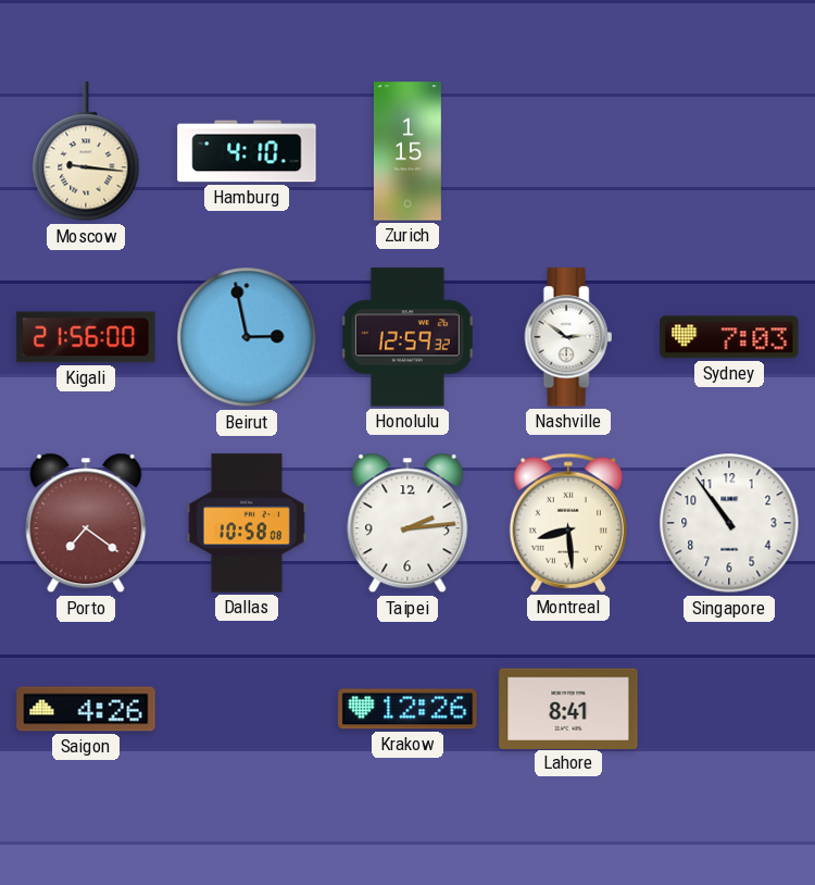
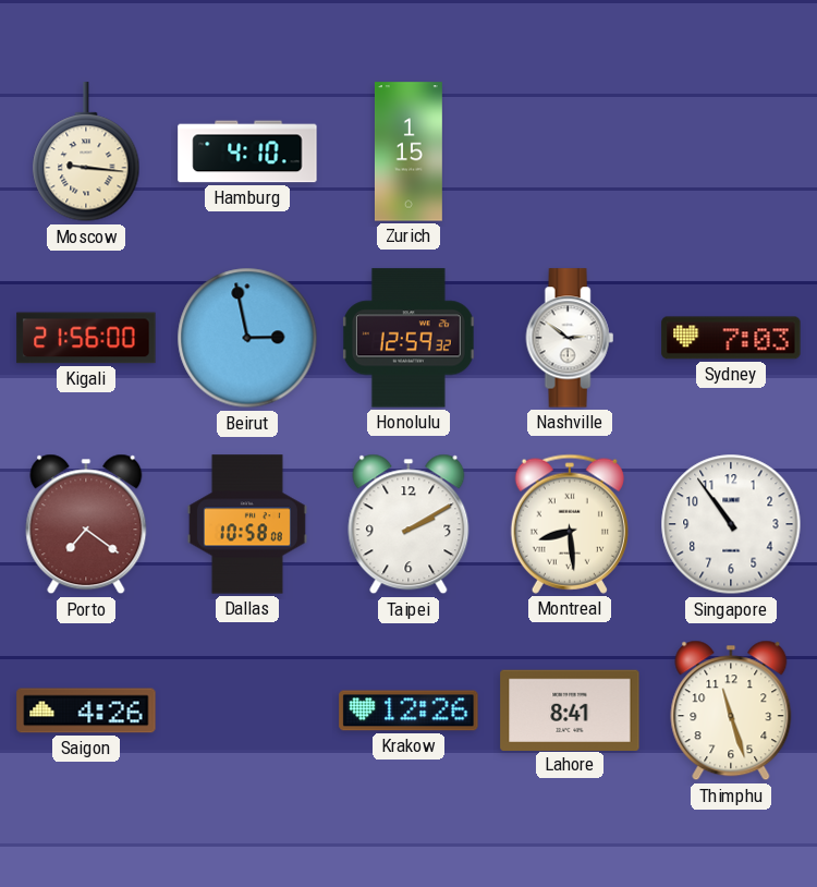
Taipei: 2:14 -> 2:10
Thimphu: none -> 11:27
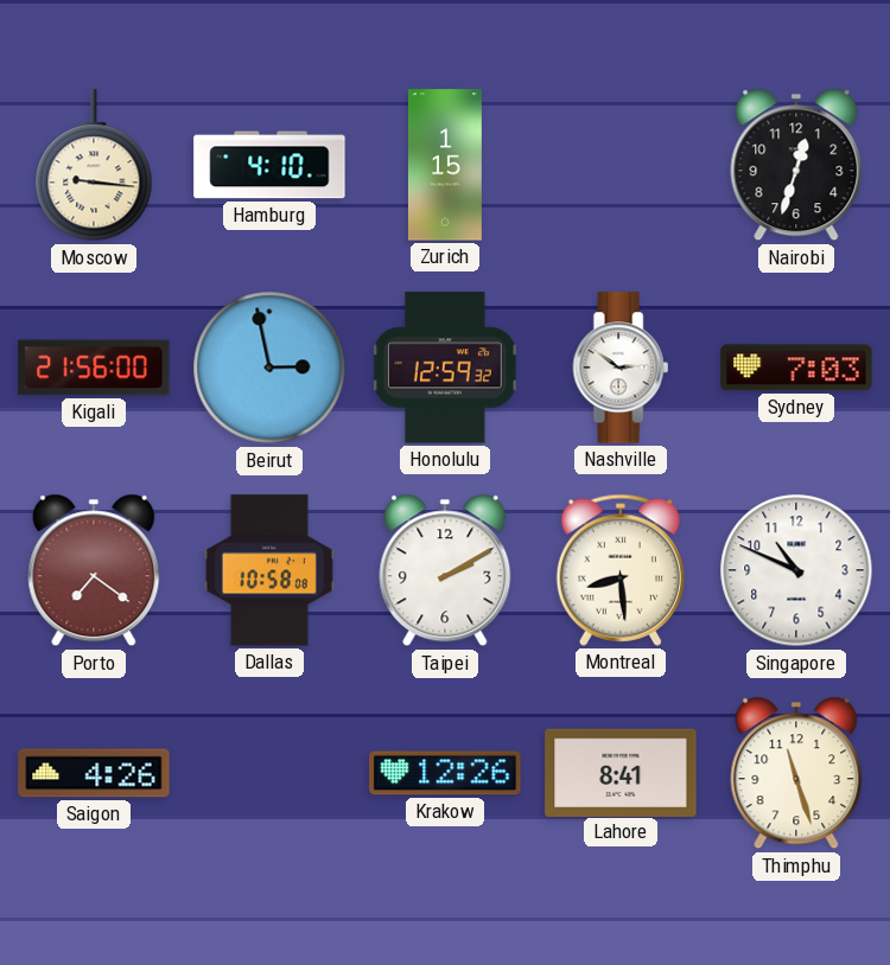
Nairobi: none -> 12:33
Singapore: 10:54 -> 10:49
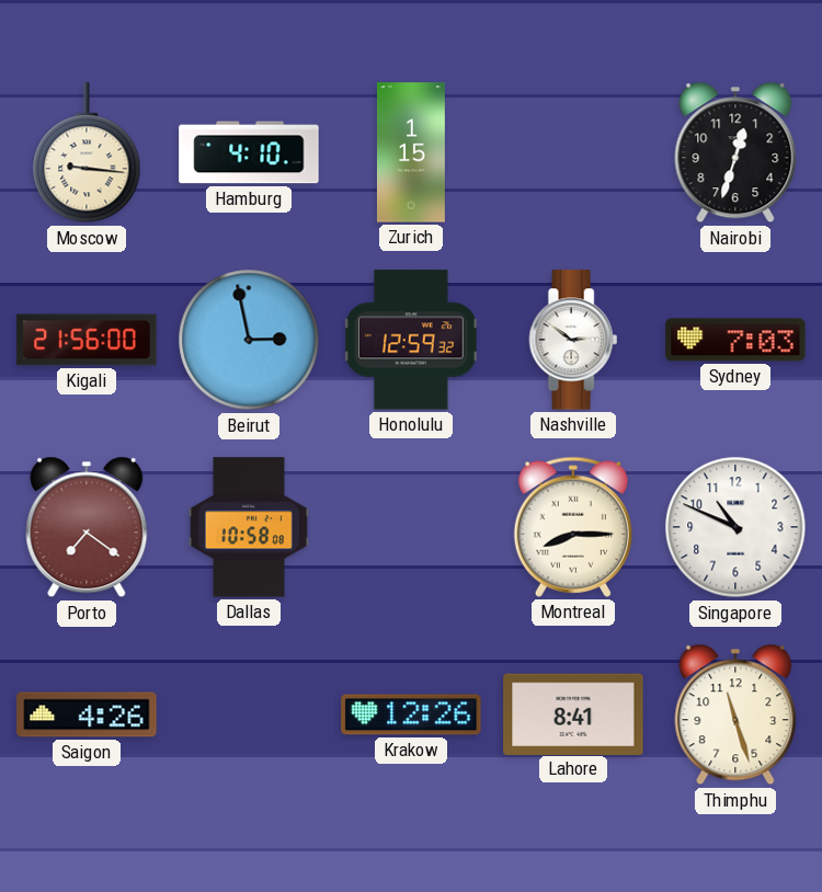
Taipei: 2:10 -> none
Montreal: 8:29 -> 8:15
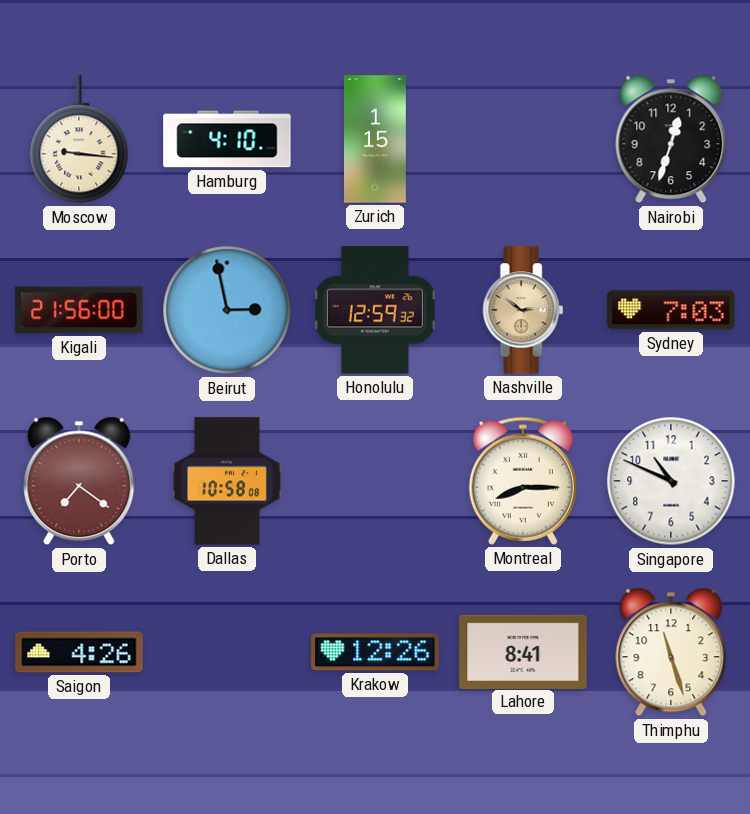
Nashville dial: white -> champagne
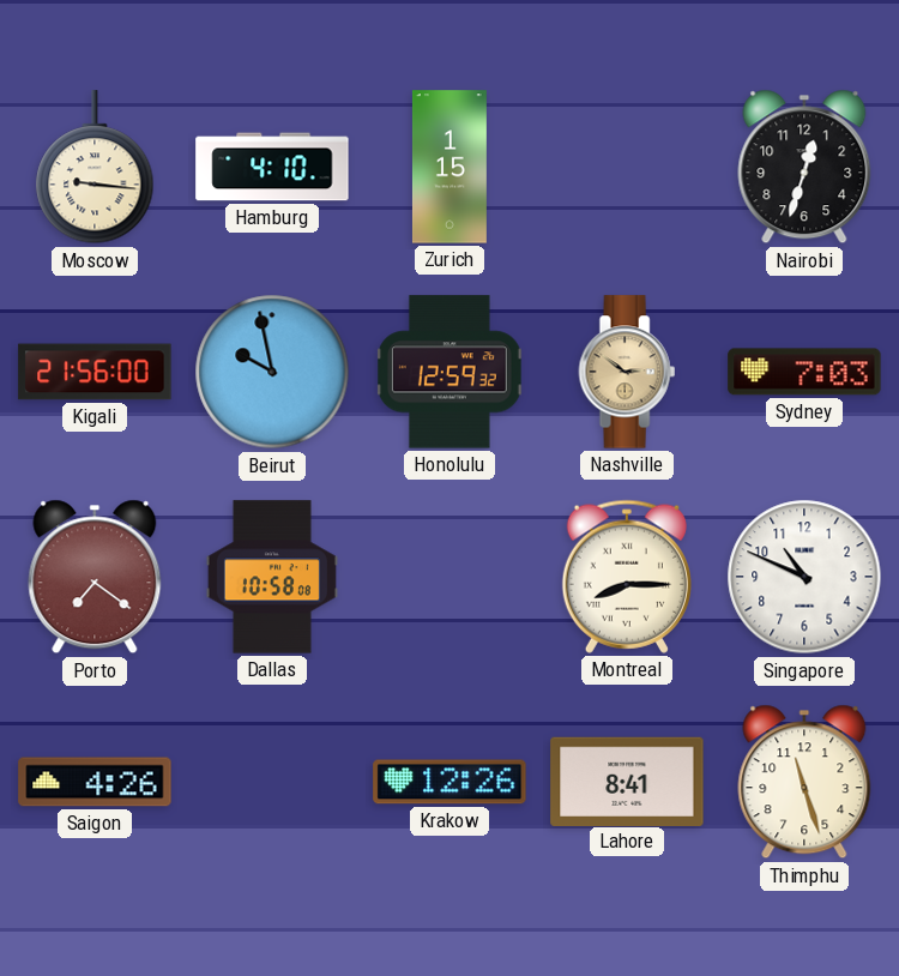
Beirut: 2:58 -> 9:58
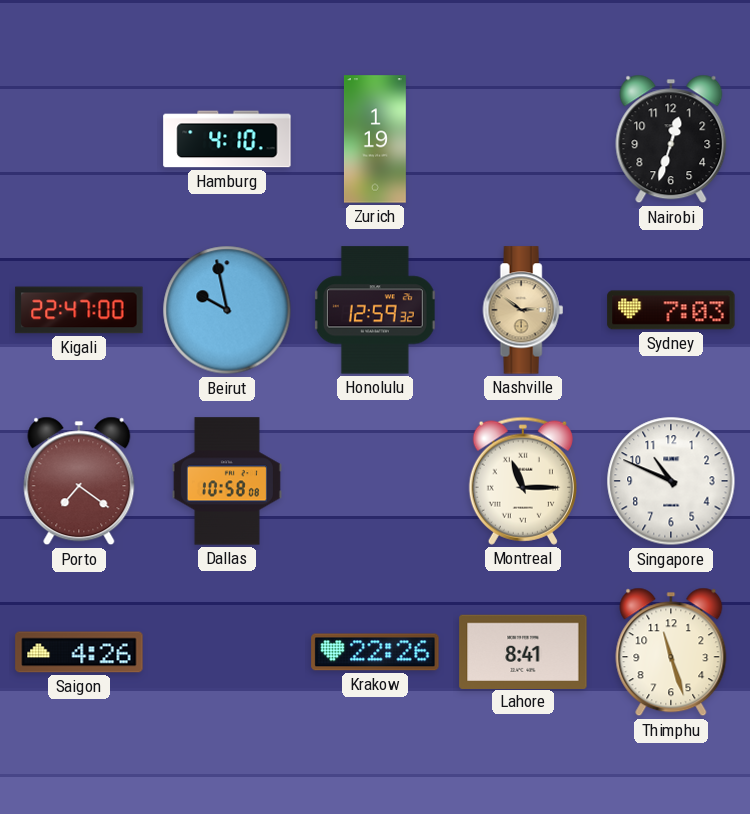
Moscow: 9:16 -> none
Zurich: 1:15 -> 1:19
Kigali: 21:56 -> 22:47
Montreal: 8:15 -> 11:15
Krakow: 12:26 -> 22:26
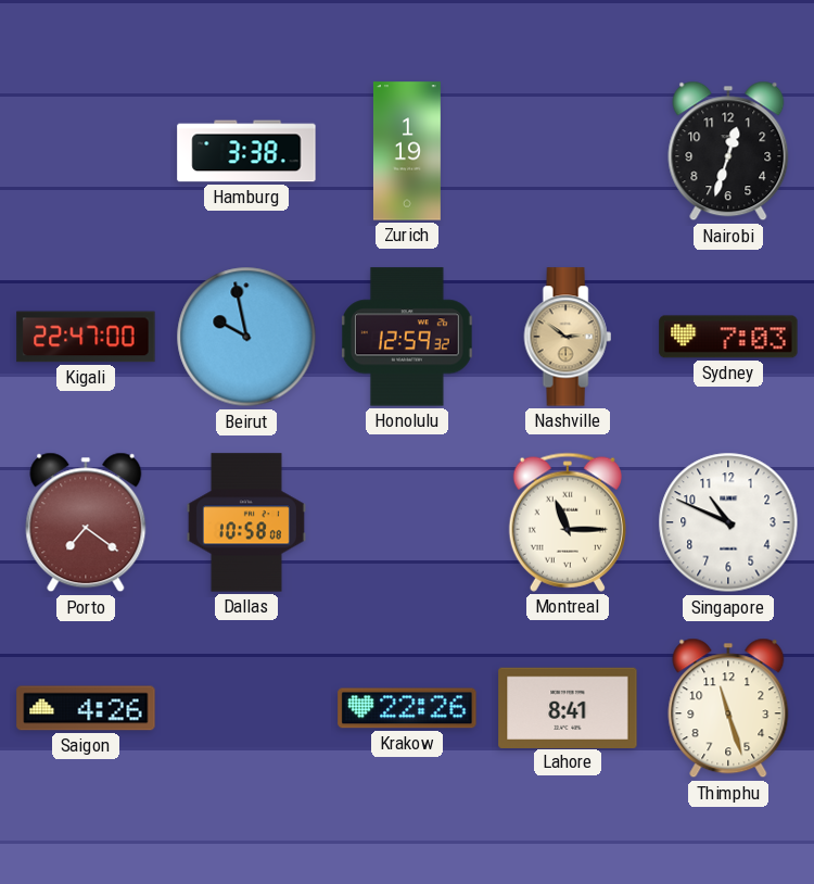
Hamburg: 4:10 -> 3:38
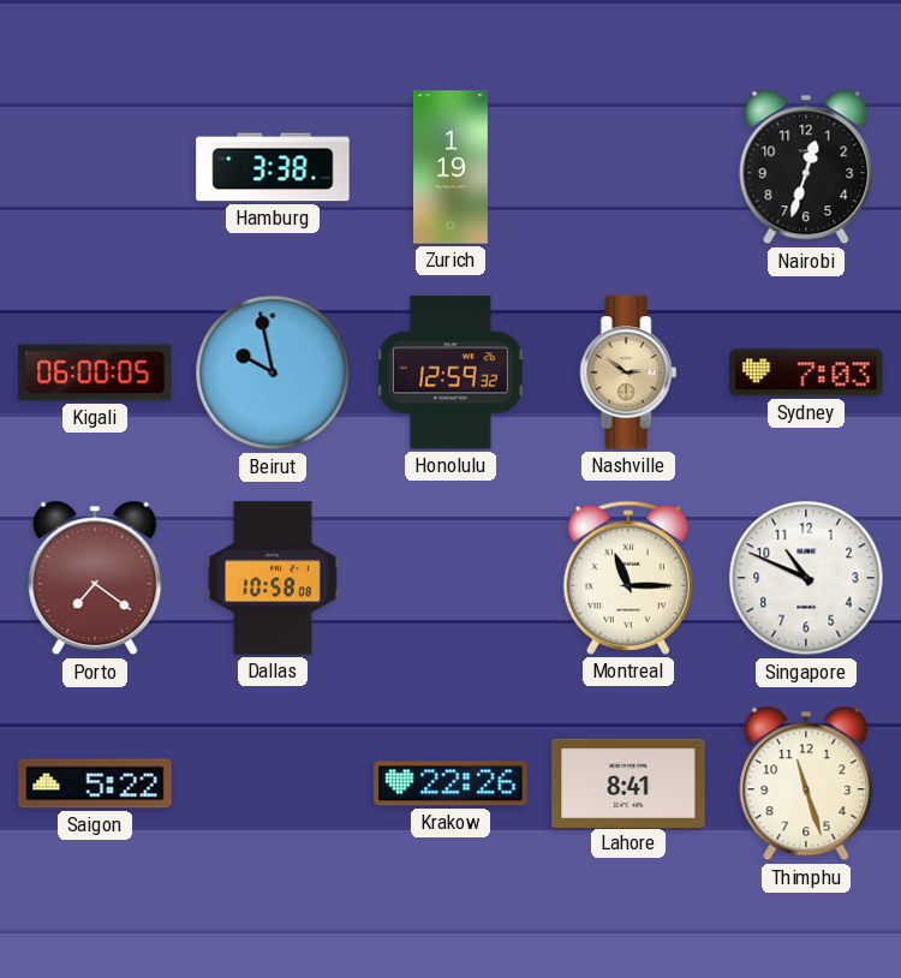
Kigali: 22:47 -> 06:00
Saigon: 4:26 -> 5:22
